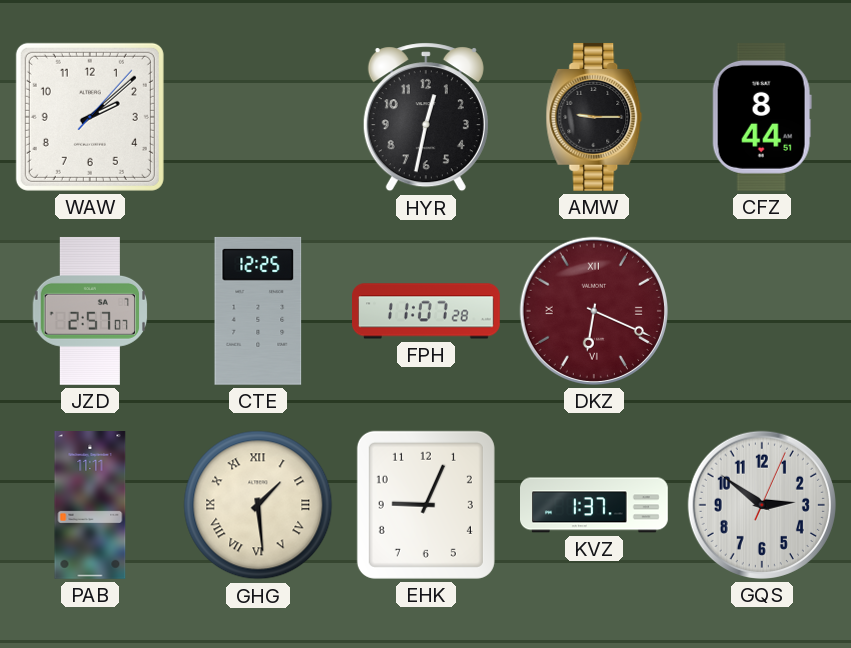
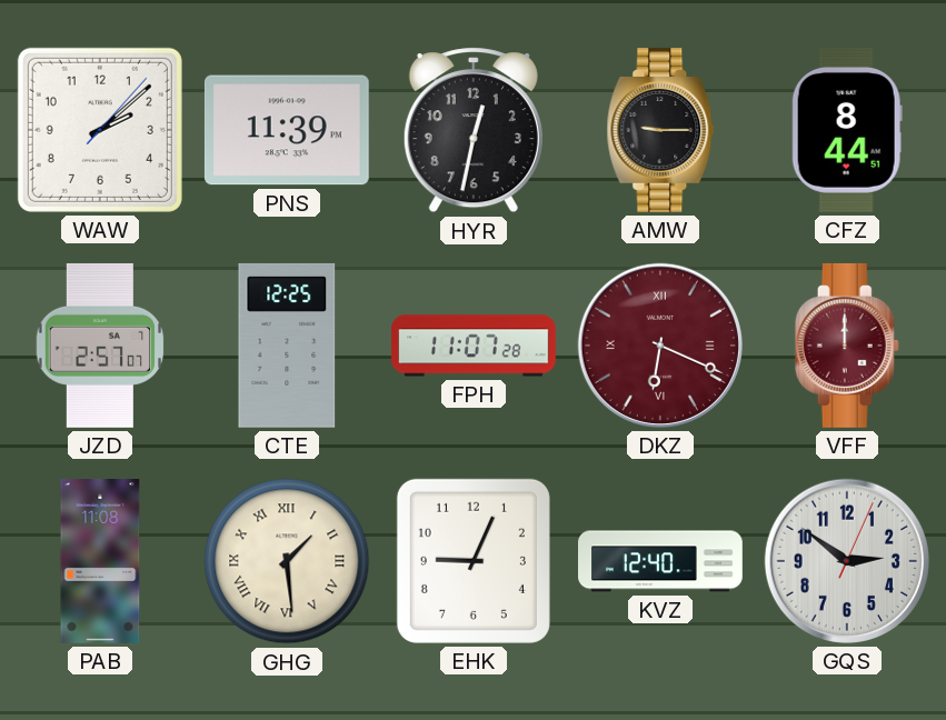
PNS: none -> 11:39
VFF: none -> 12:00
PAB: 11:11 -> 11:08
KVZ: 1:37 -> 12:40
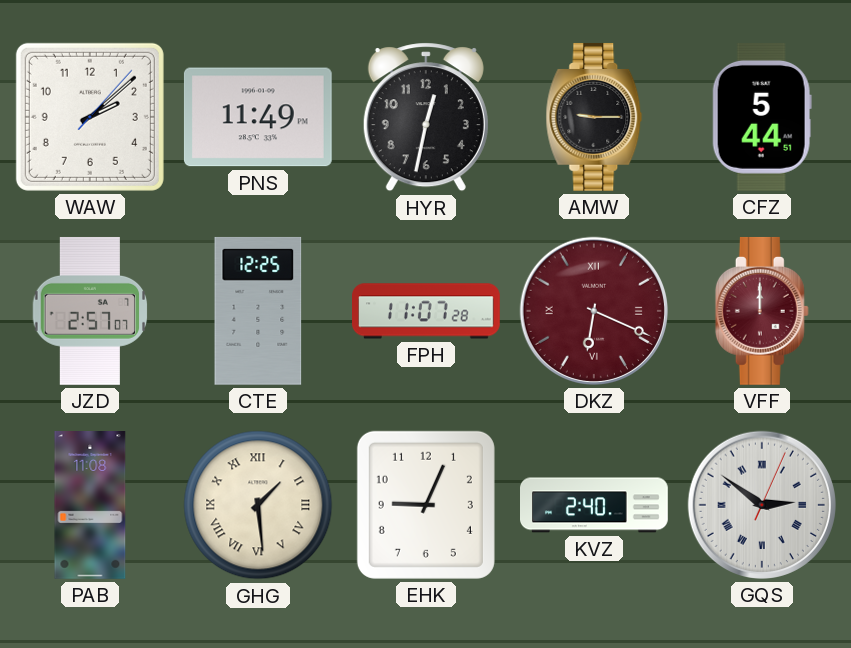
PNS: 11:39 -> 11:49
CFZ: 8:44 -> 5:44
KVZ: 12:40 -> 2:40
GQS numerals: Arabic -> Roman
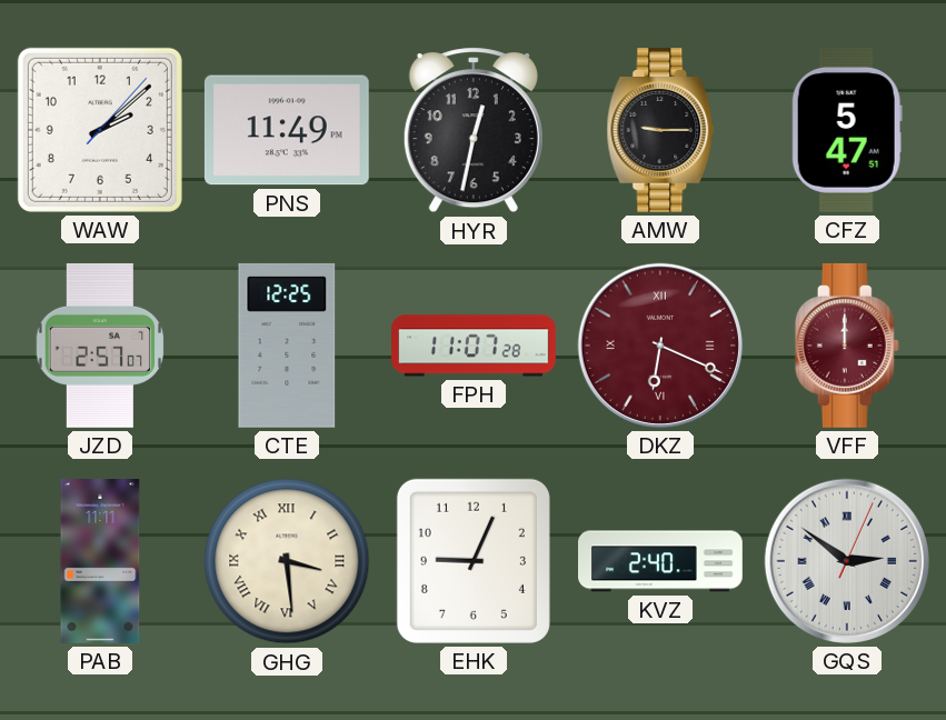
CFZ: 5:44 -> 5:47
PAB: 11:08 -> 11:11
GHG: 1:29 -> 3:29
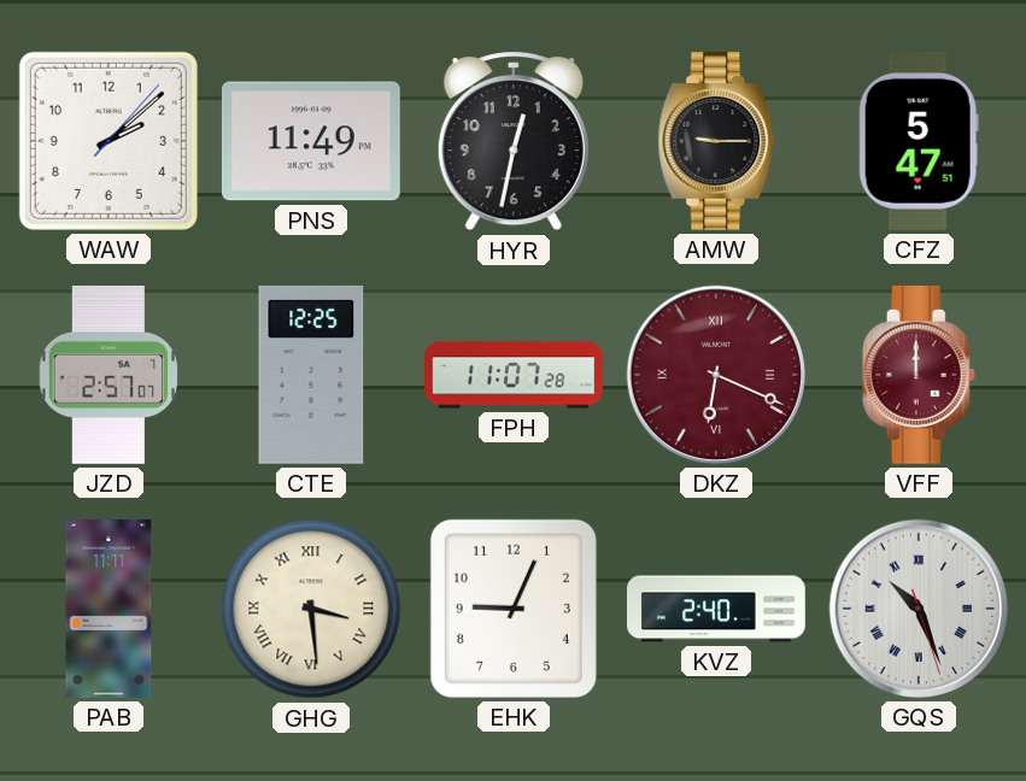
GQS: 2:51 -> 10:26
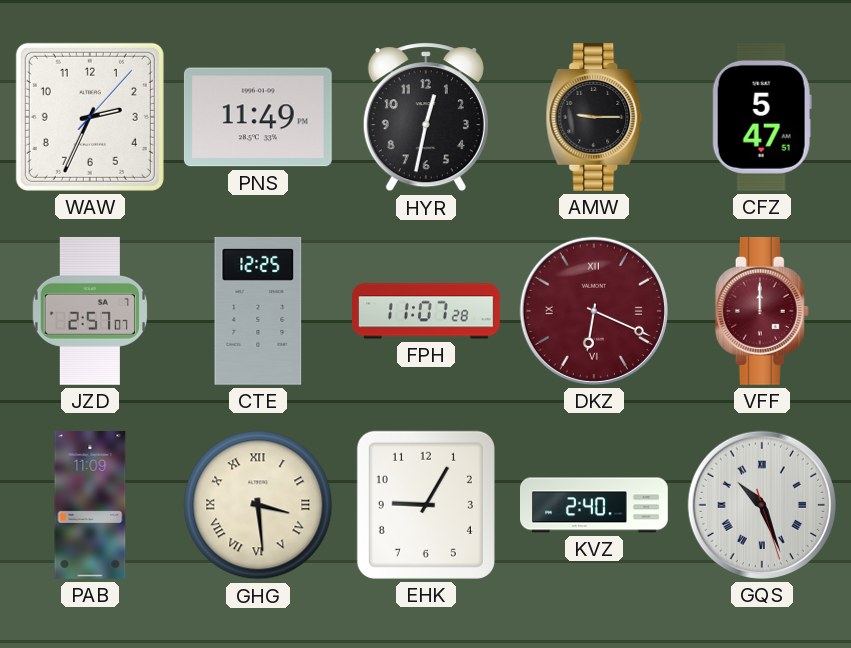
WAW: 2:08 -> 2:34
PAB: 11:11 -> 11:09
EHK: 9:04 -> 9:05
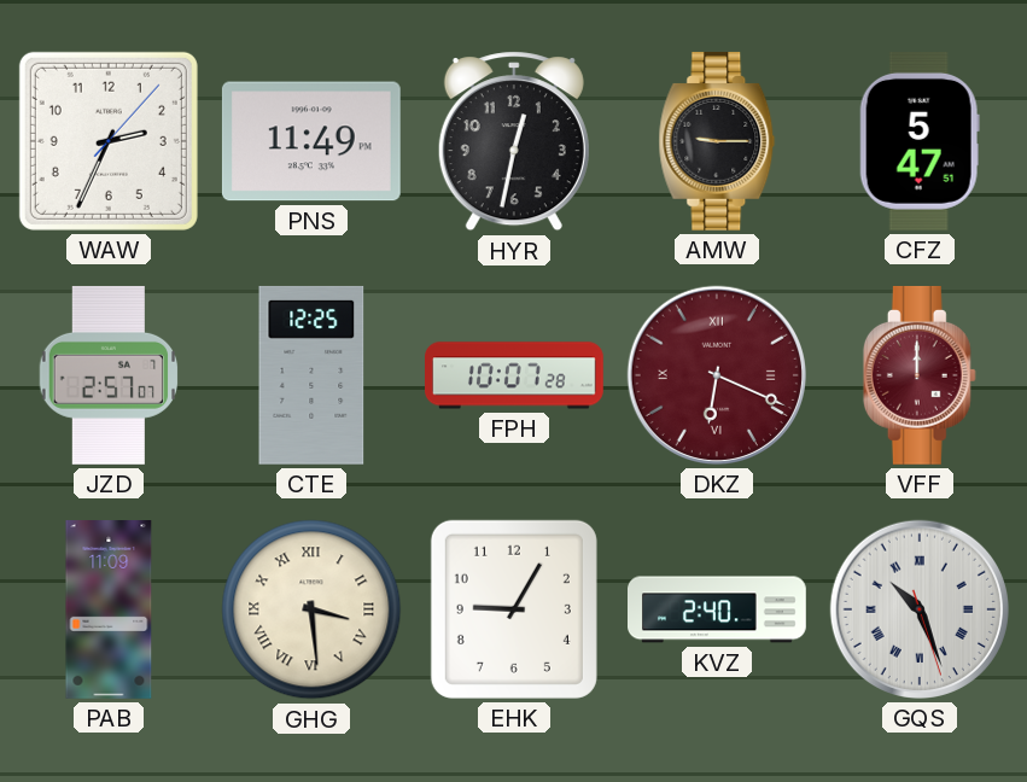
FPH: 11:07 -> 10:07
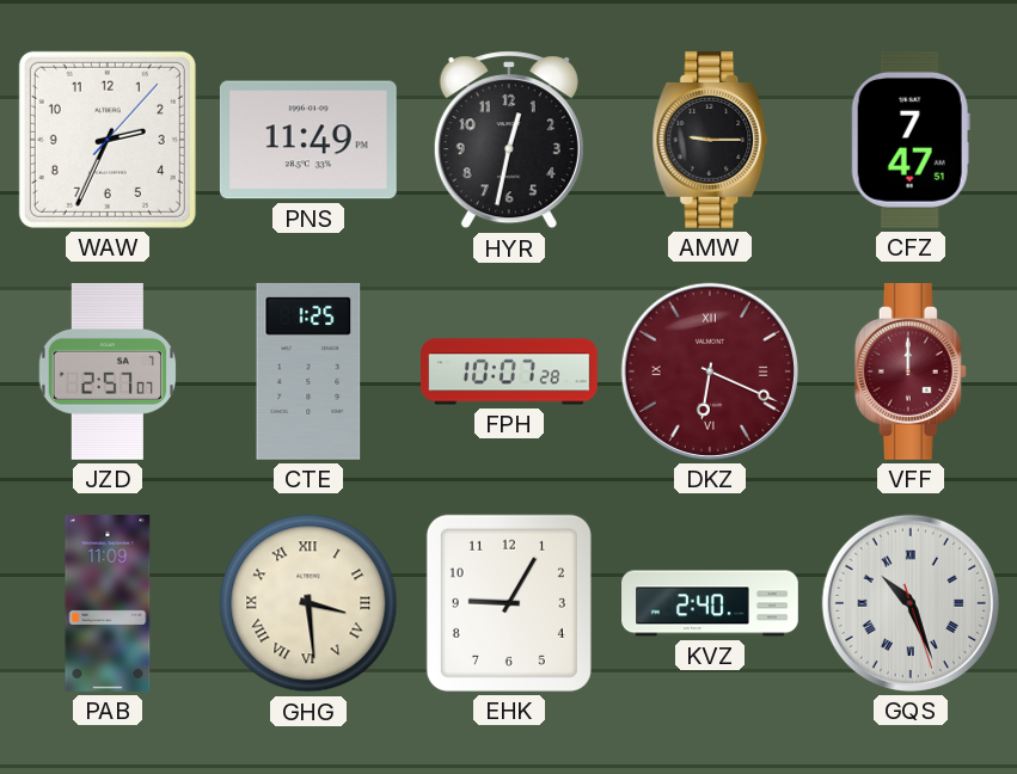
CFZ: 5:47 -> 7:47
CTE: 12:25 -> 1:25
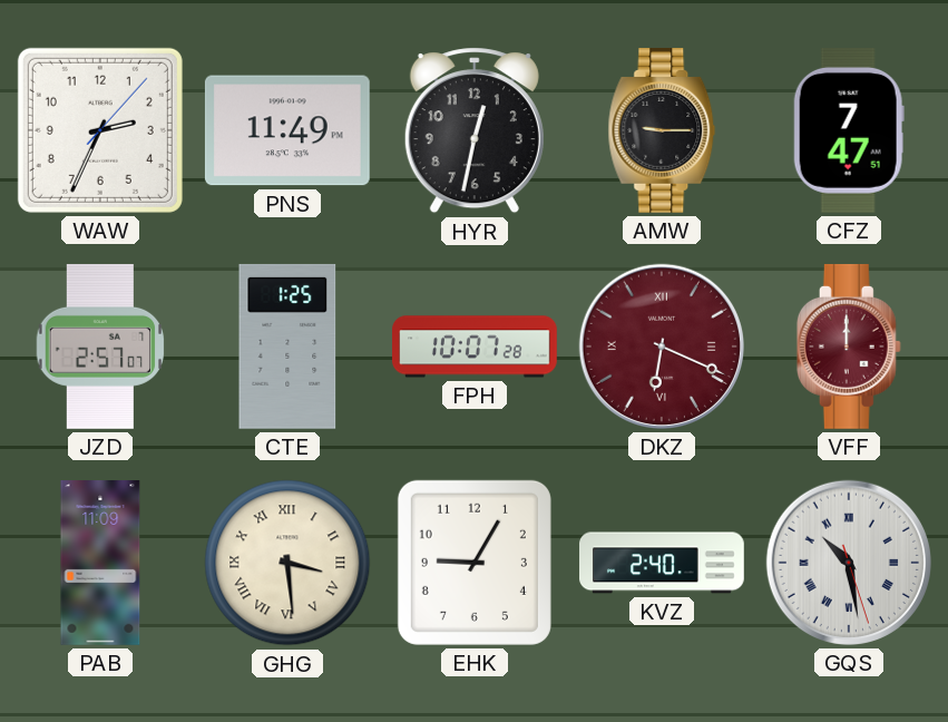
GQS: 10:26 -> 10:28
